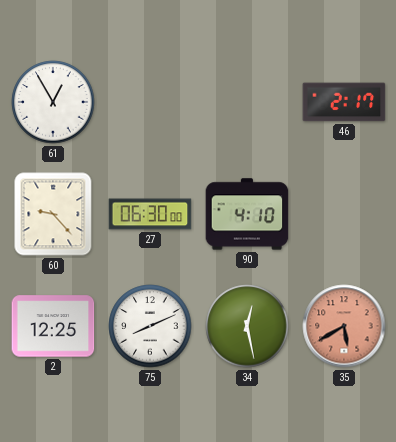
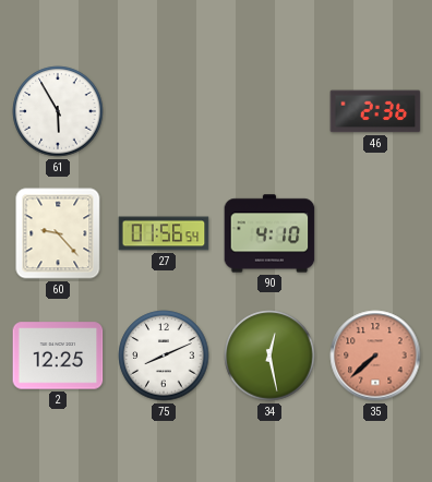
61: 12:55 -> 5:55
46: 2:17 -> 2:36
27: 06:30 -> 01:56
35: 5:40 -> 7:38
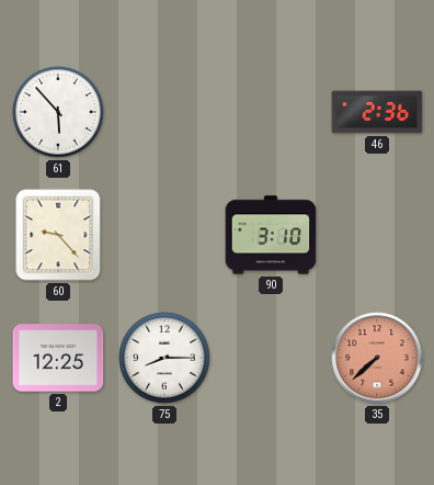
61: 5:55 -> 5:53
27: 01:56 -> none
90: 4:10 -> 3:10
75: 8:11 -> 8:15
34: 12:28 -> none
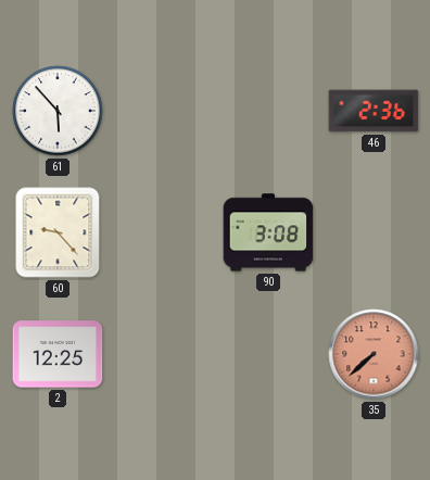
90: 3:10 -> 3:08
75: 8:15 -> none
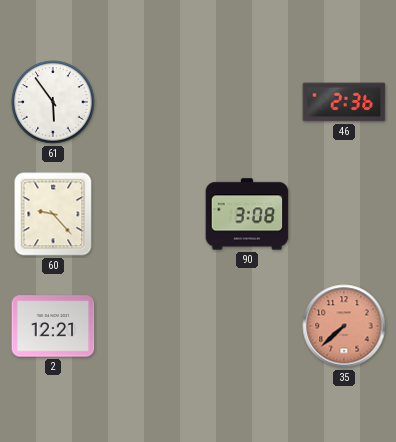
61: 5:53 -> 5:54
2: 12:25 -> 12:21
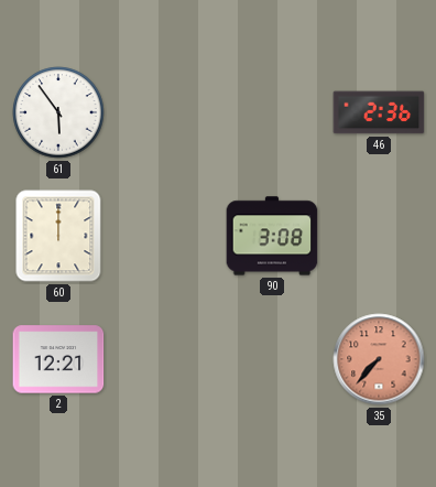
60: 9:23 -> 12:00
35: 7:38 -> 7:37
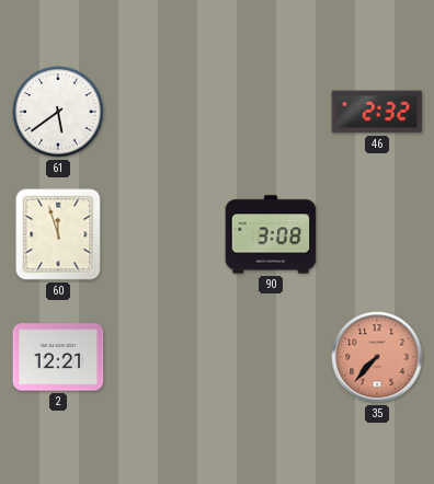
61: 5:54 -> 5:39
46: 2:36 -> 2:32
60: 12:00 -> 11:57
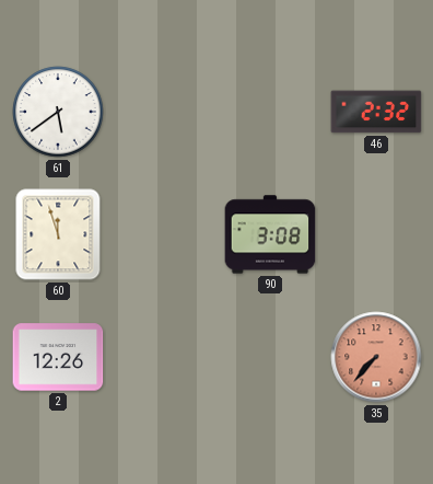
2: 12:21 -> 12:26
